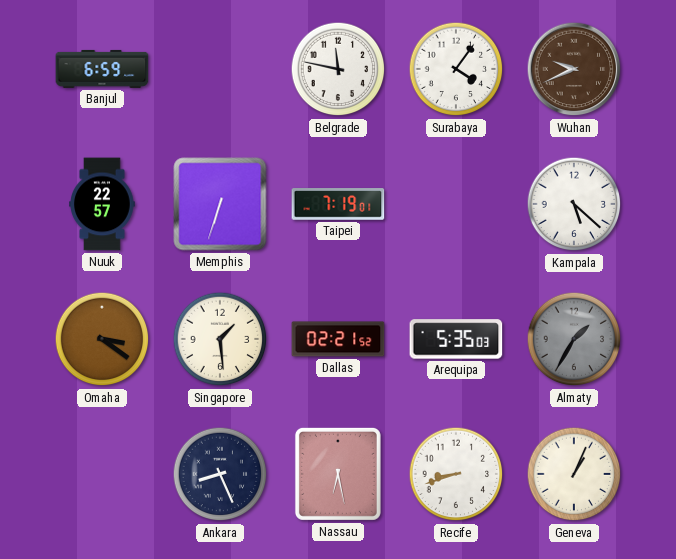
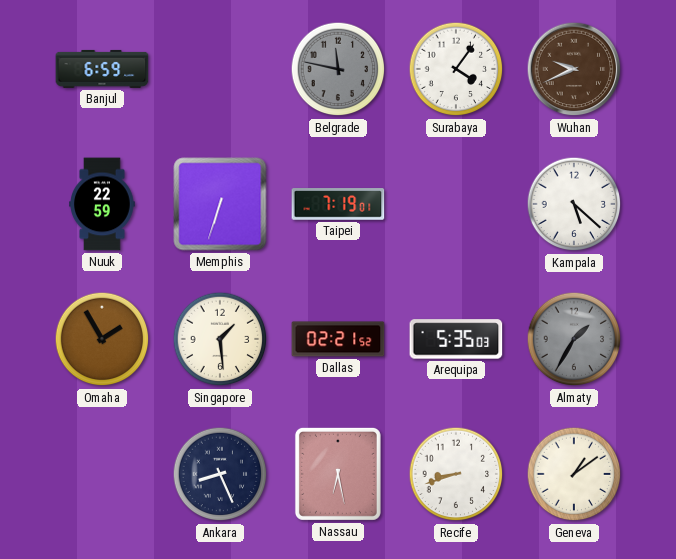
Belgrade dial: white -> grey
Nuuk: 22:57 -> 22:59
Omaha: 3:21 -> 1:55
Geneva: 1:04 -> 1:09
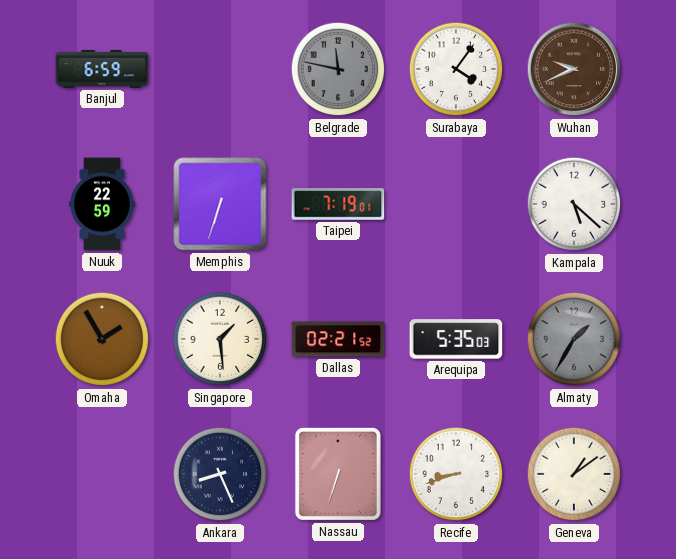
Nassau: 6:28 -> 6:33
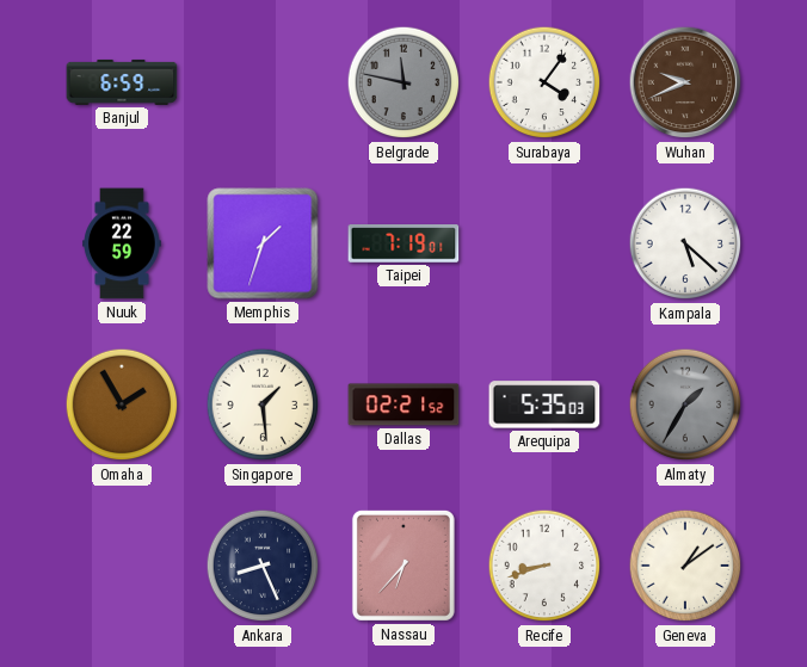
Memphis: 6:33 -> 1:33
Nassau: 6:33 -> 6:37
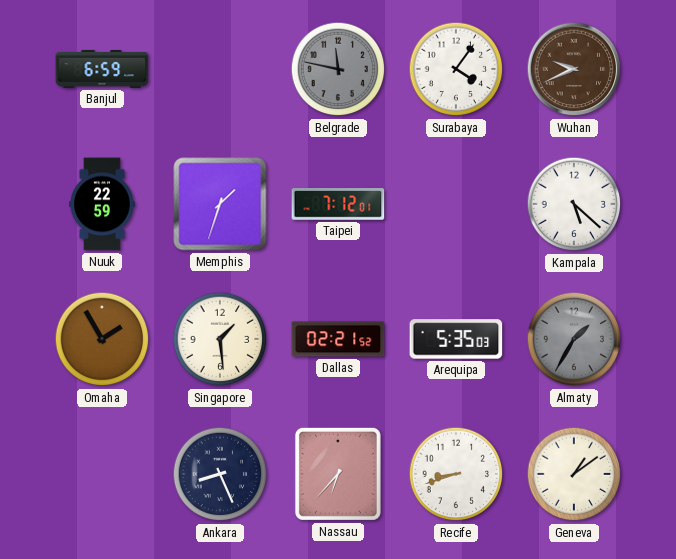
Taipei: 7:19 -> 7:12
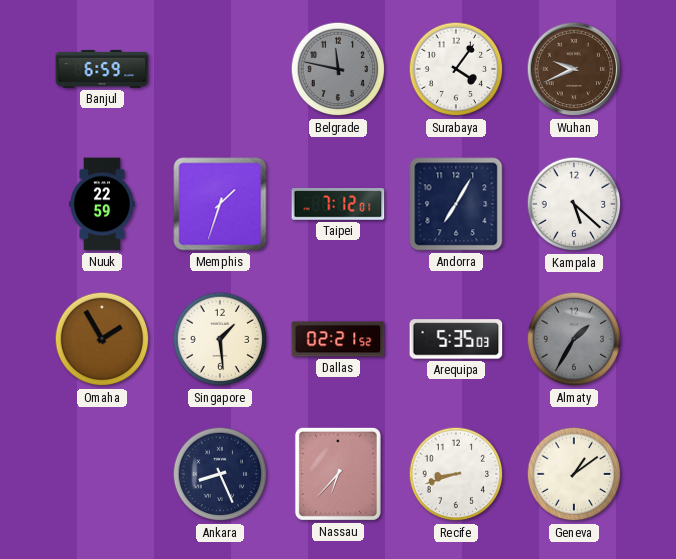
Andorra: none -> 7:05
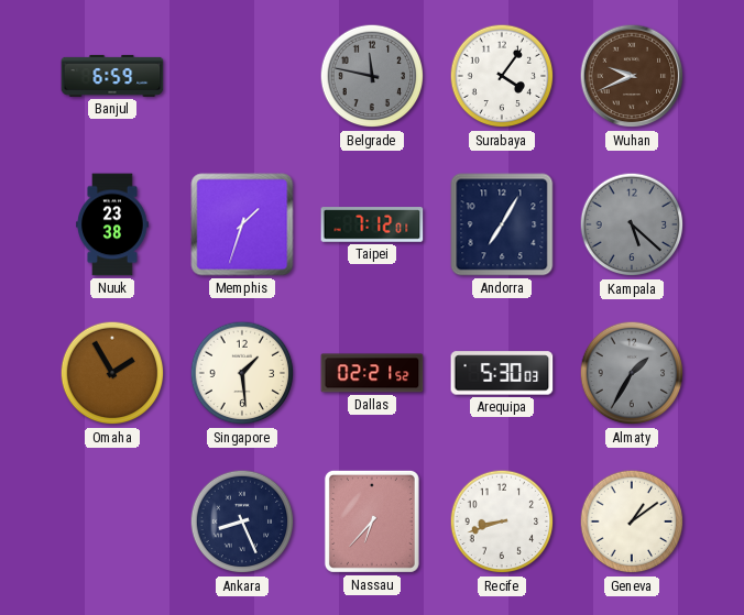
Nuuk: 22:59 -> 23:38
Kampala dial: white -> grey
Arequipa: 5:35 -> 5:30
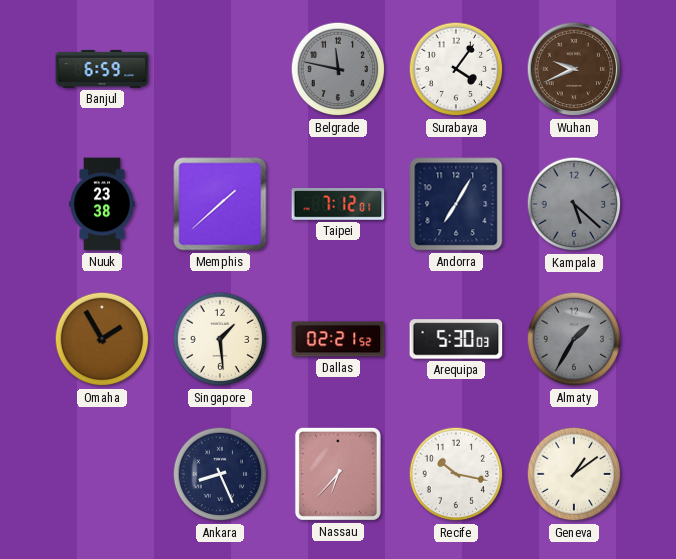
Memphis: 1:33 -> 1:38
Recife: 8:42 -> 10:17
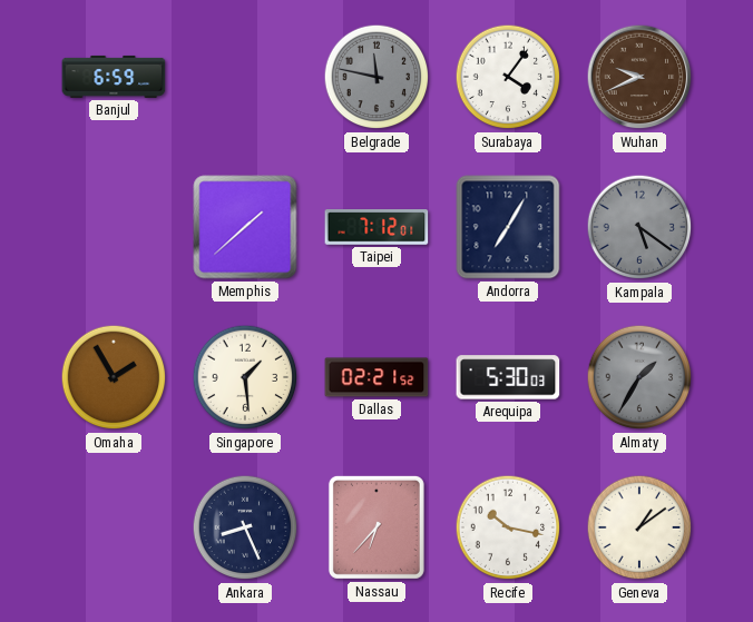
Nuuk: 23:38 -> none
Kampala: 5:22 -> 5:21
